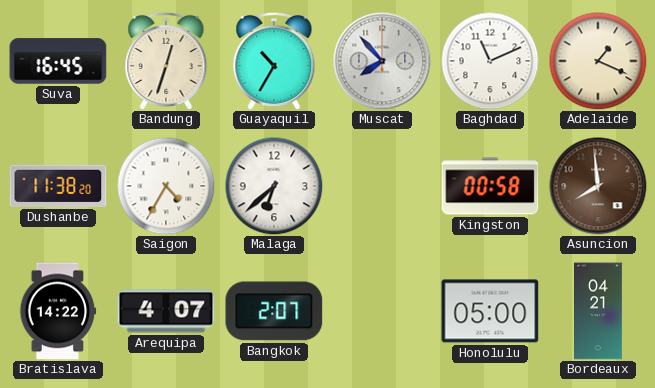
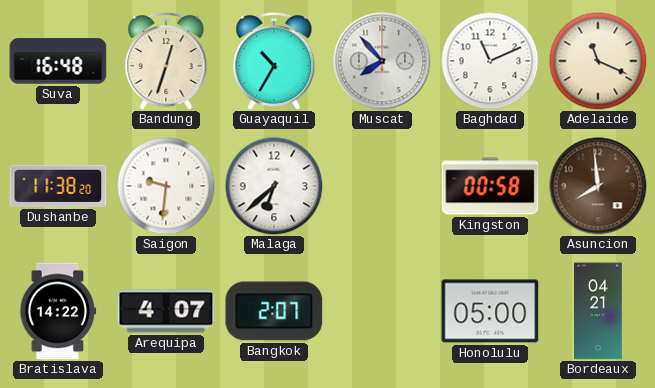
Suva: 16:45 -> 16:48
Adelaide: 1:19 -> 11:19
Saigon: 4:35 -> 9:31
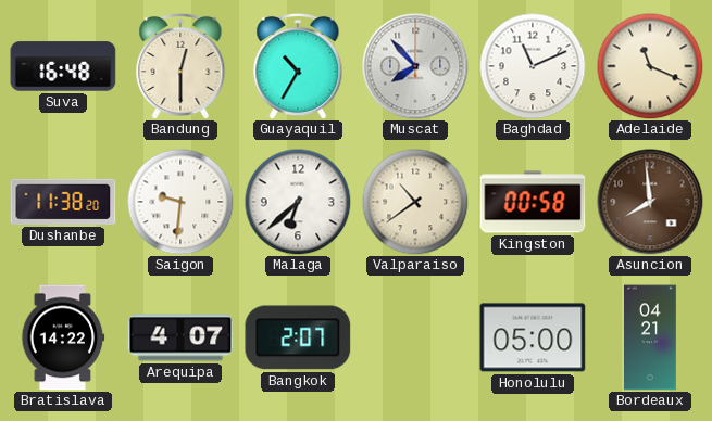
Bandung: 12:33 -> 12:30
Valparaiso: none -> 10:39
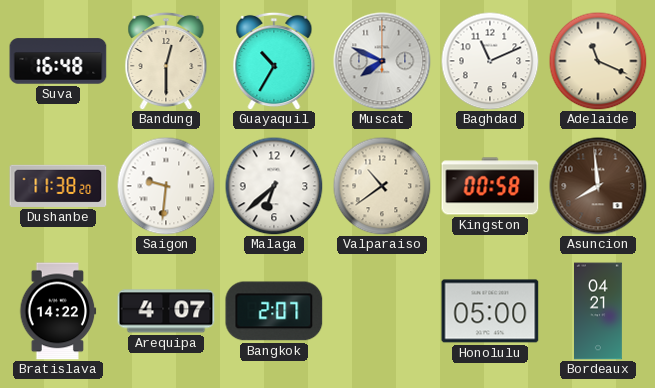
Muscat: 7:53 -> 7:49
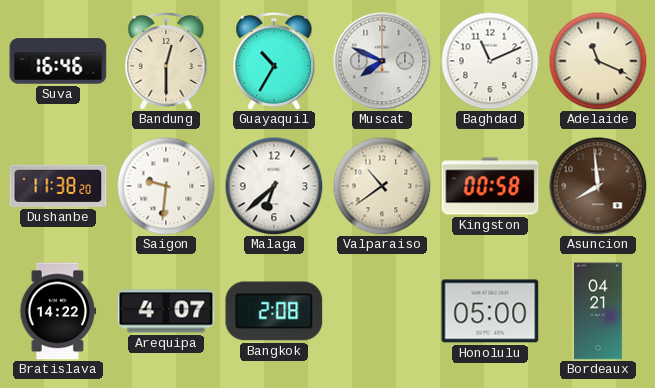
Suva: 16:48 -> 16:46
Bangkok: 2:07 -> 2:08
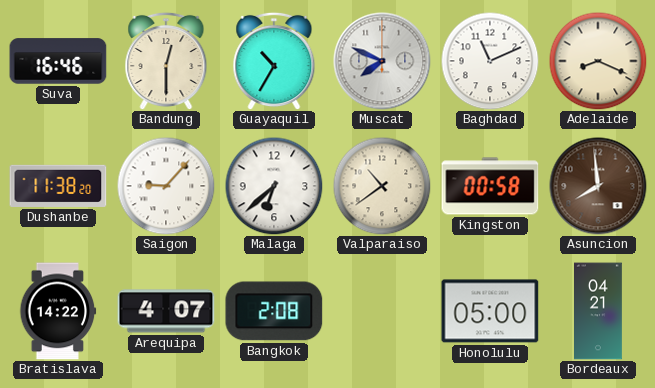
Adelaide: 11:19 -> 8:19
Saigon: 9:31 -> 9:07
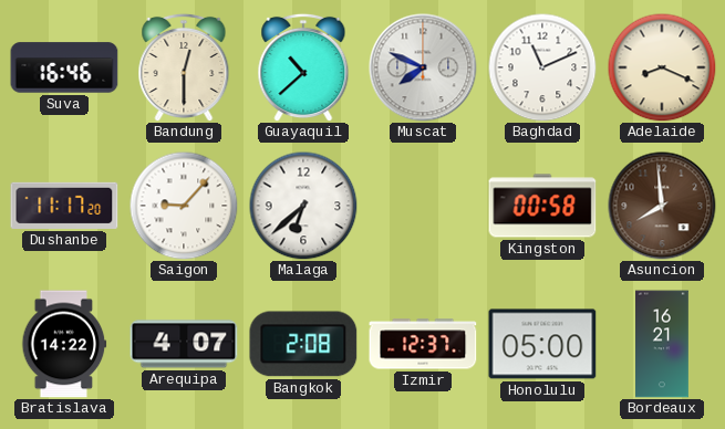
Guayaquil: 10:35 -> 10:38
Dushanbe: 11:38 -> 11:17
Valparaiso: 10:39 -> none
Izmir: none -> 12:37
Bordeaux: 04:21 -> 16:21
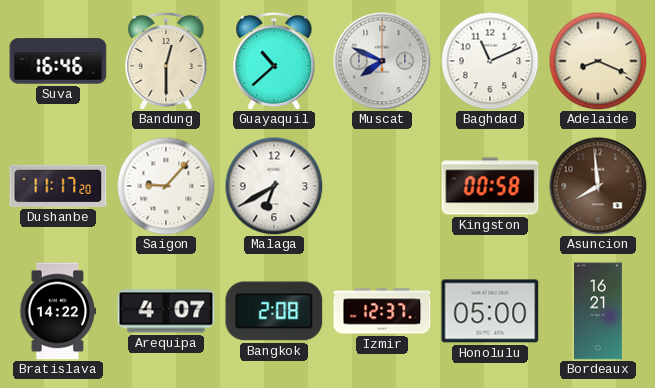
Malaga: 6:38 -> 6:40
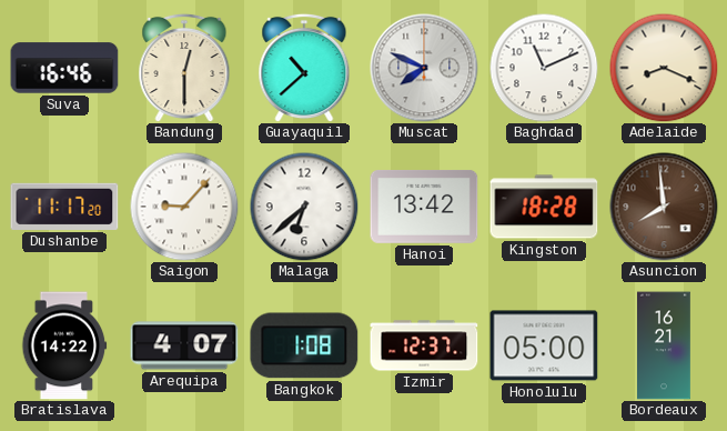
Malaga: 6:40 -> 6:38
Hanoi: none -> 13:42
Kingston: 00:58 -> 18:28
Bangkok: 2:08 -> 1:08
